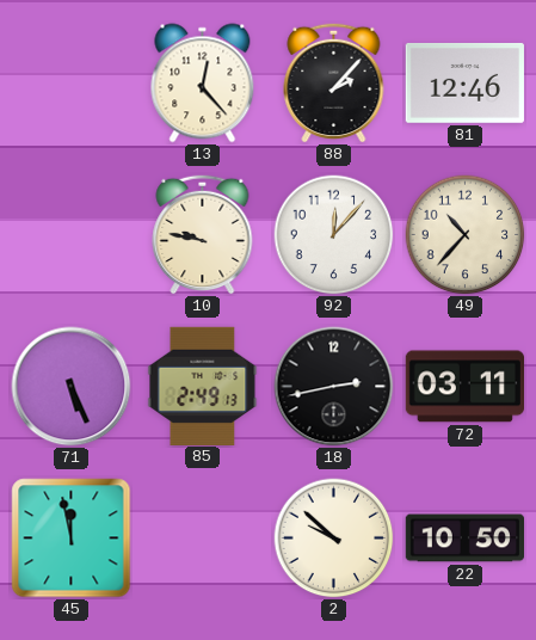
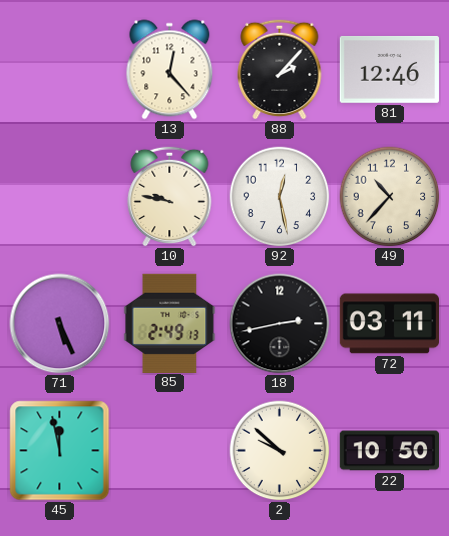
92: 12:07 -> 12:28
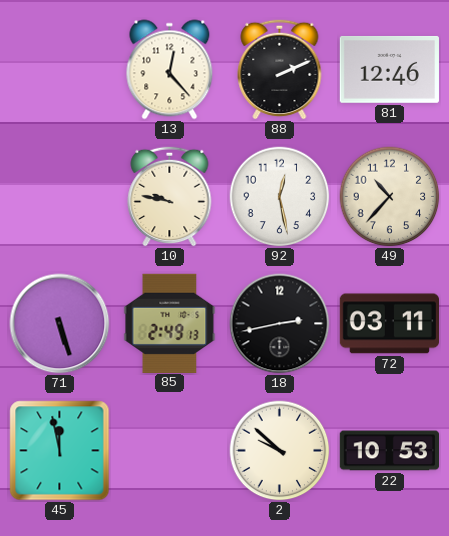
88: 2:07 -> 2:11
71: 5:26 -> 5:27
22: 10:50 -> 10:53
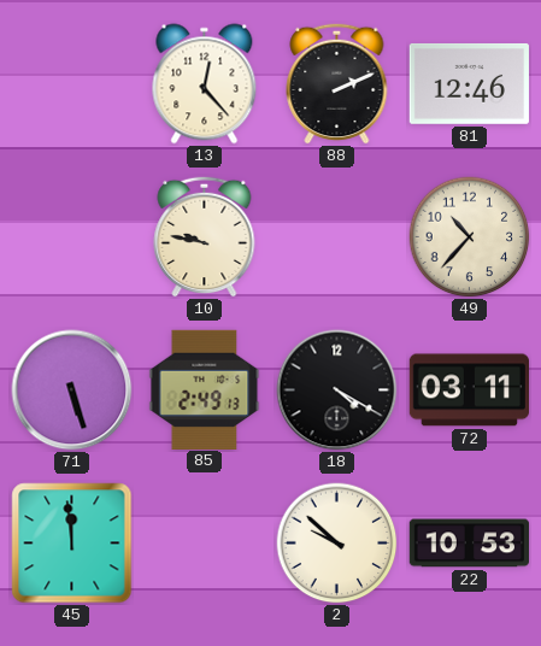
92: 12:28 -> none
18: 2:43 -> 4:20
45: 11:58 -> 11:59
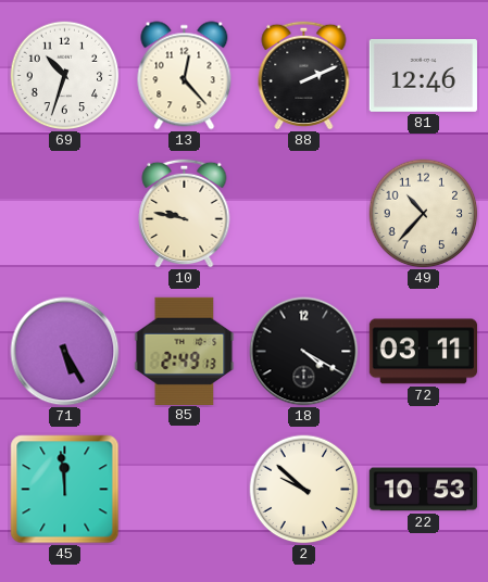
69: none -> 10:33
71: 5:27 -> 5:25
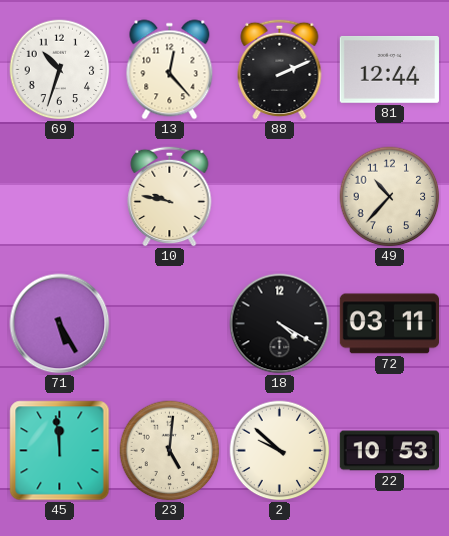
81: 12:46 -> 12:44
85: 2:49 -> none
23: none -> 5:01
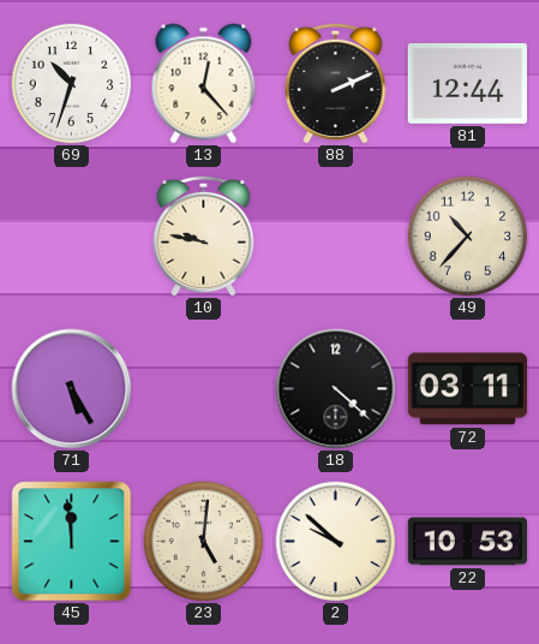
18: 4:20 -> 4:22
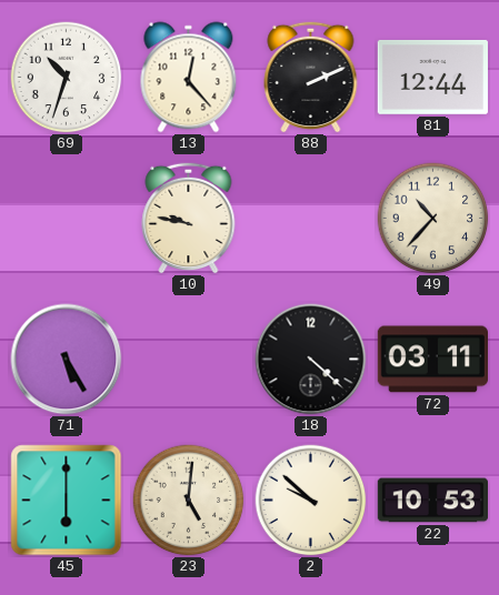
45: 11:59 -> 6:00
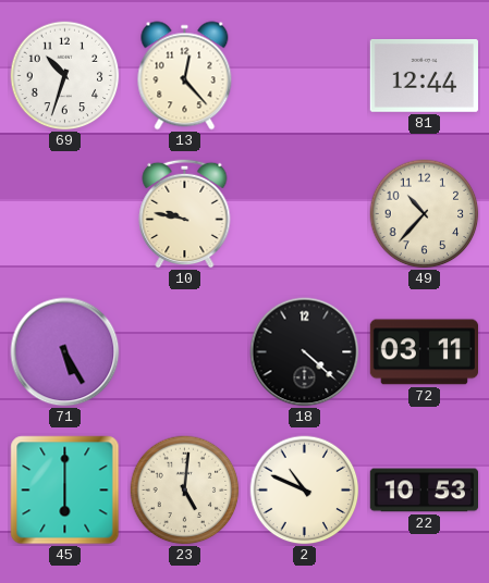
88: 2:11 -> none
2: 9:52 -> 10:49
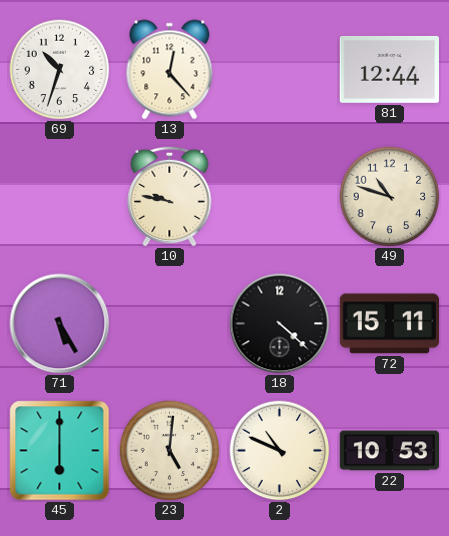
49: 10:37 -> 10:48
72: 03:11 -> 15:11
